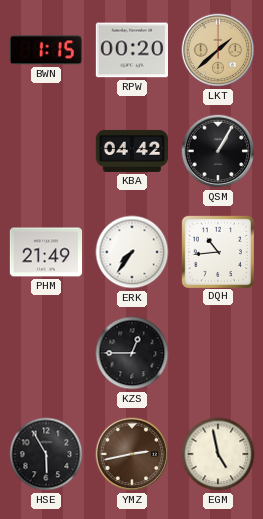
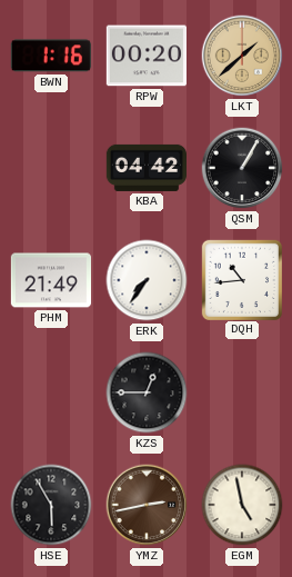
BWN: 1:15 -> 1:16
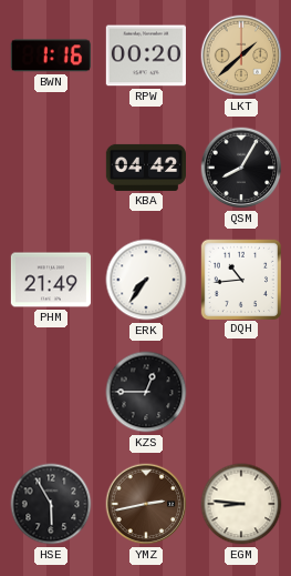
QSM: 1:05 -> 8:05
EGM: 4:58 -> 8:46
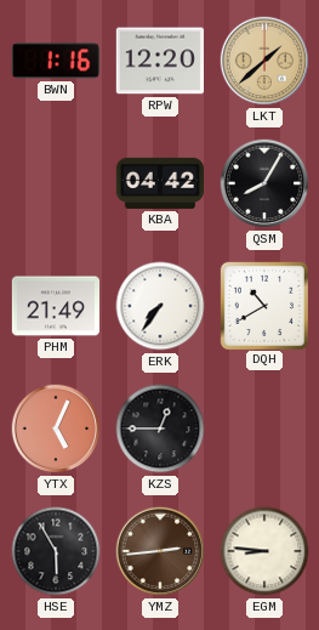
RPW: 00:20 -> 12:20
DQH: 10:44 -> 10:40
YTX: none -> 5:04
YMZ: 2:43 -> 2:44
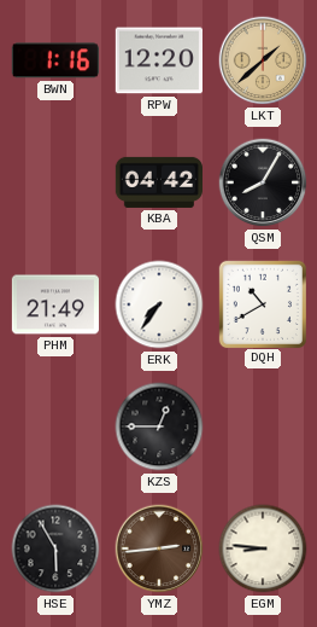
YTX: 5:04 -> none
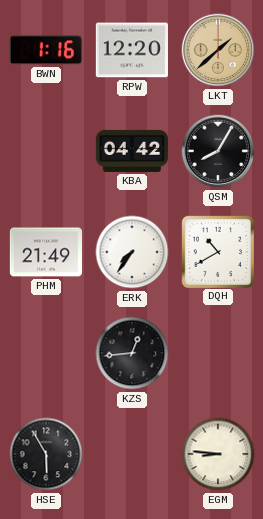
KZS: 12:45 -> 12:44
YMZ: 2:44 -> none
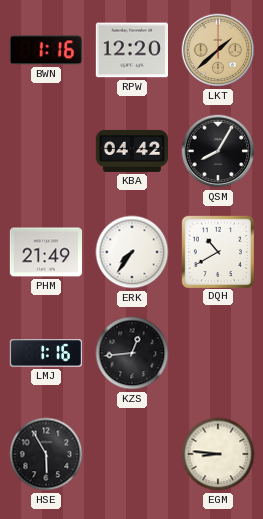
LMJ: none -> 1:16
